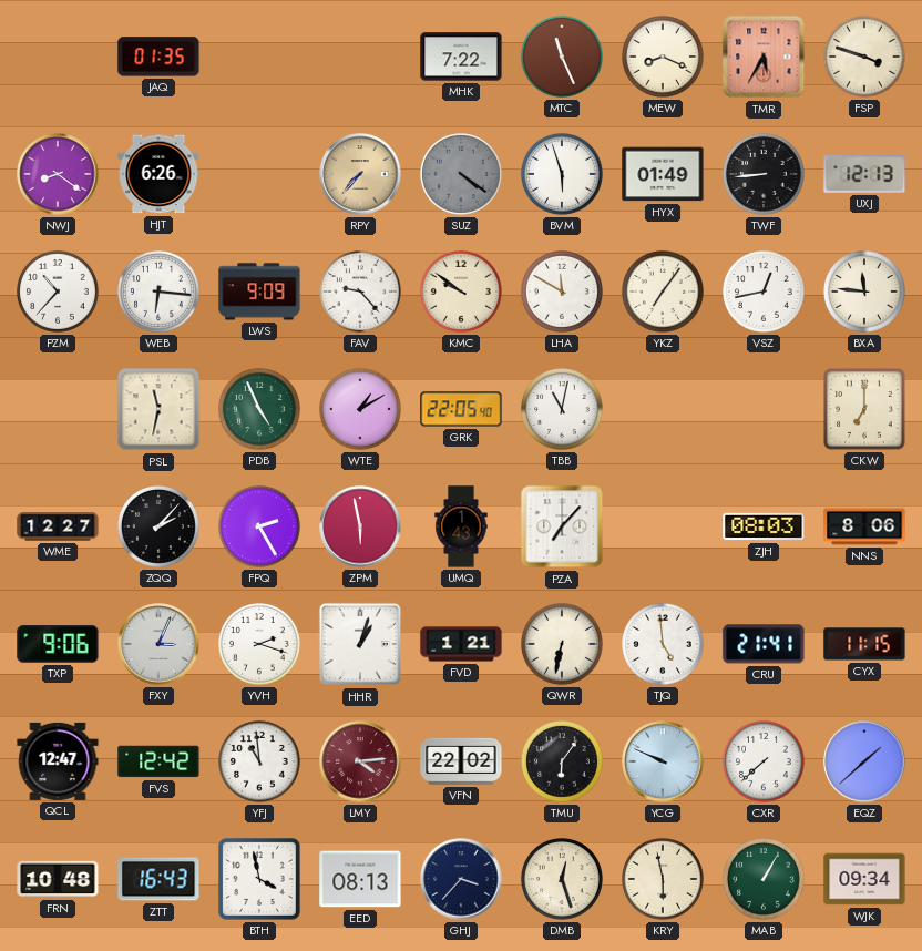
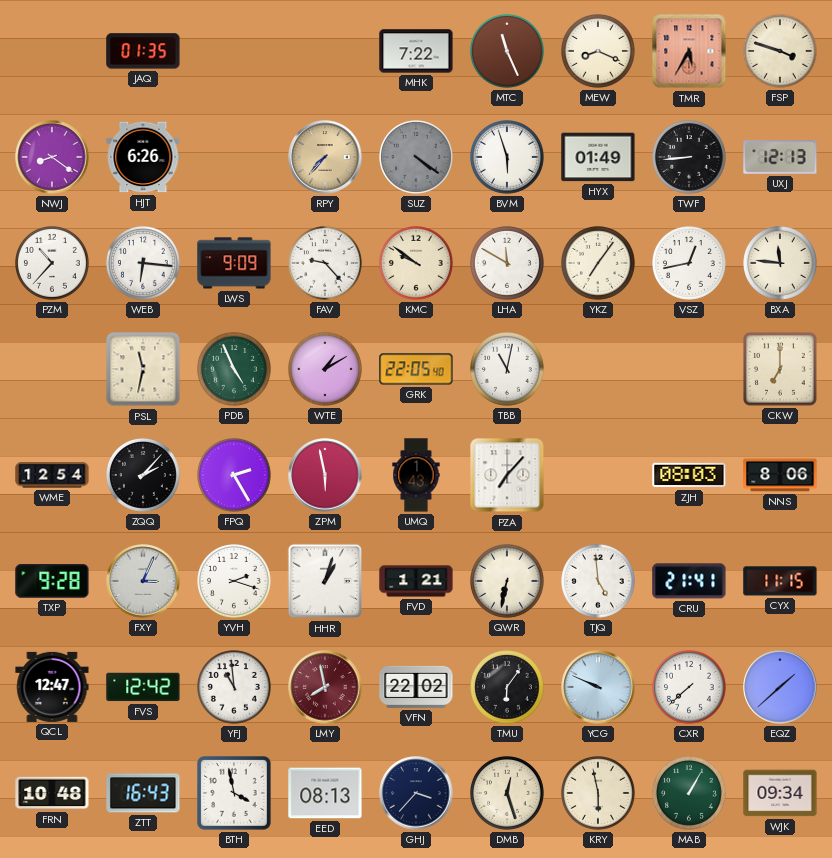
WME: 12:27 -> 12:54
TXP: 9:06 -> 9:28
LMY: 4:14 -> 7:58
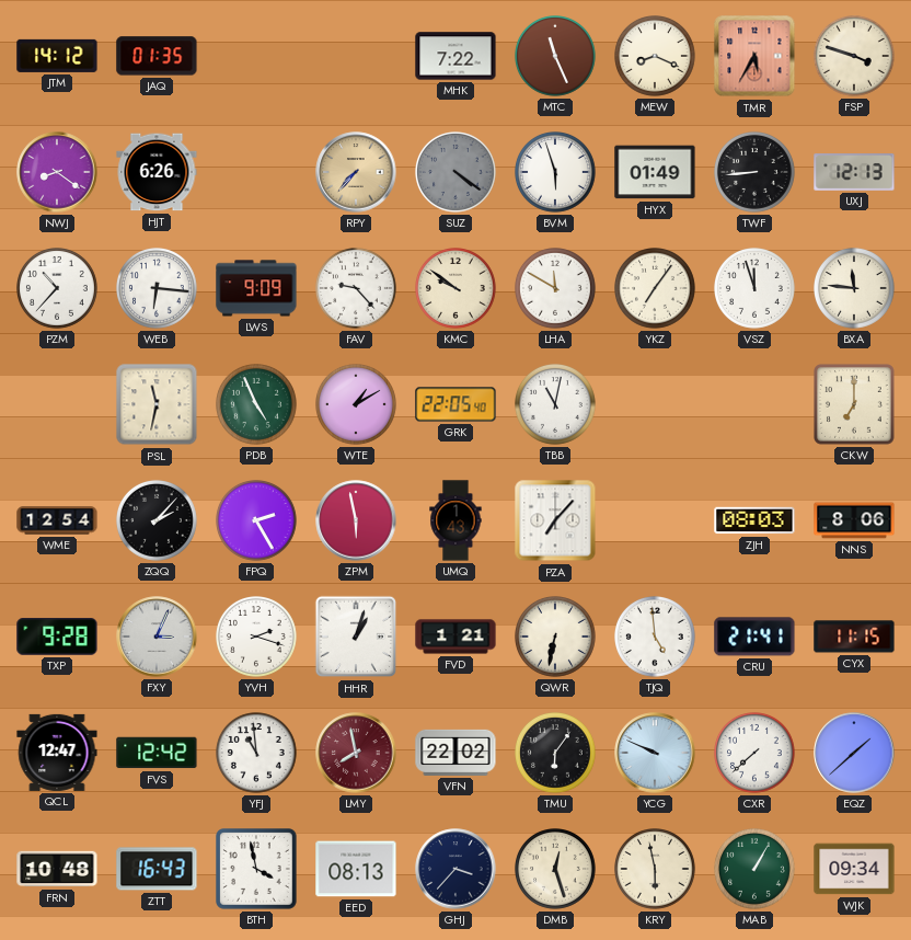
JTM: none -> 14:12
VSZ: 12:43 -> 11:57
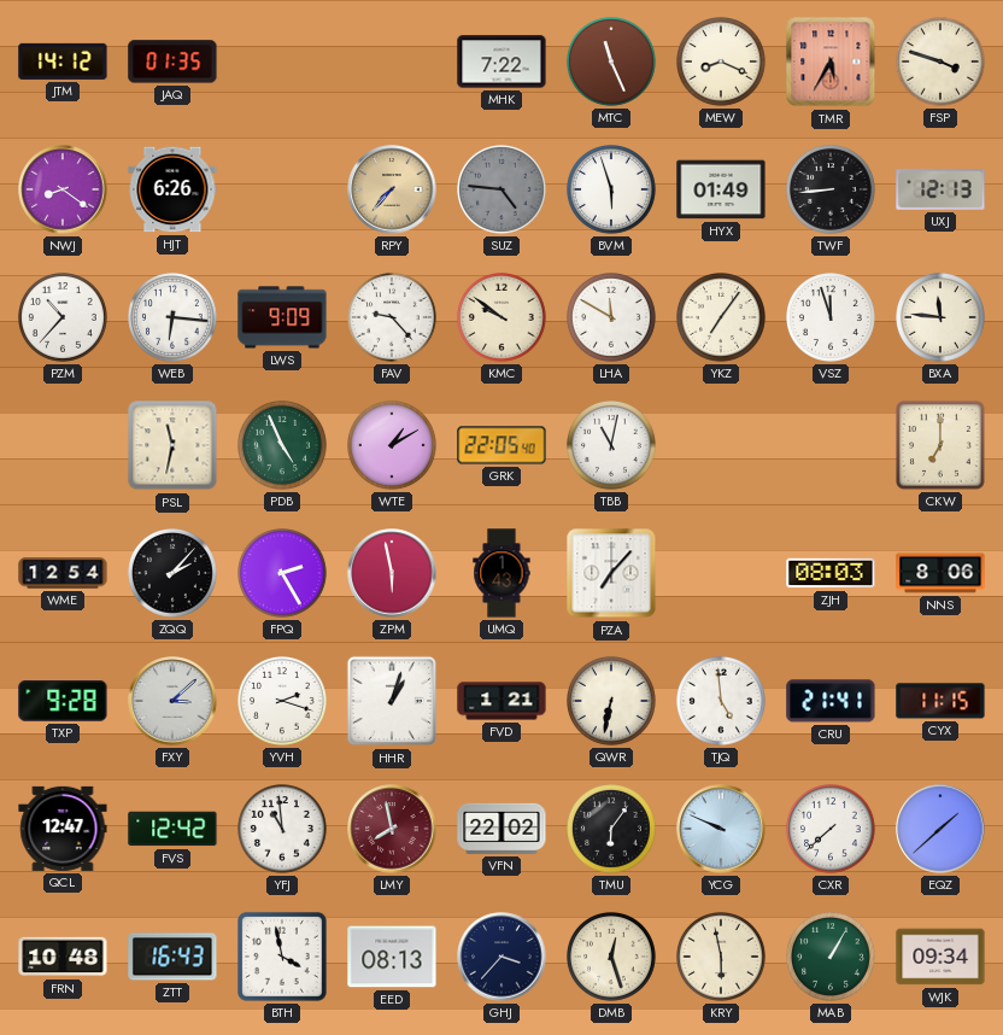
SUZ: 4:21 -> 4:46
FXY: 3:04 -> 3:08
